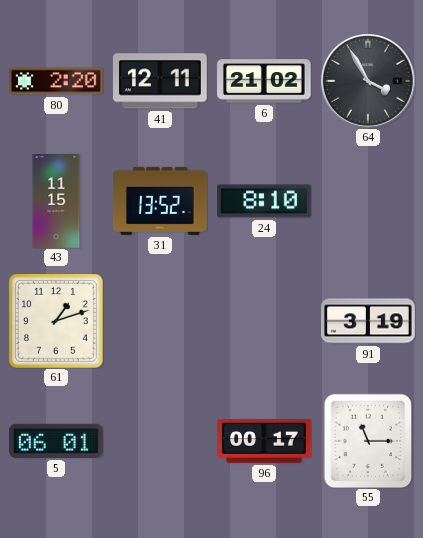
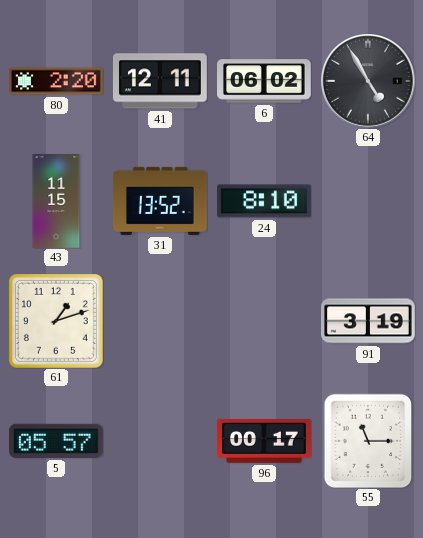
6: 21:02 -> 06:02
64: 3:55 -> 4:55
5: 06:01 -> 05:57
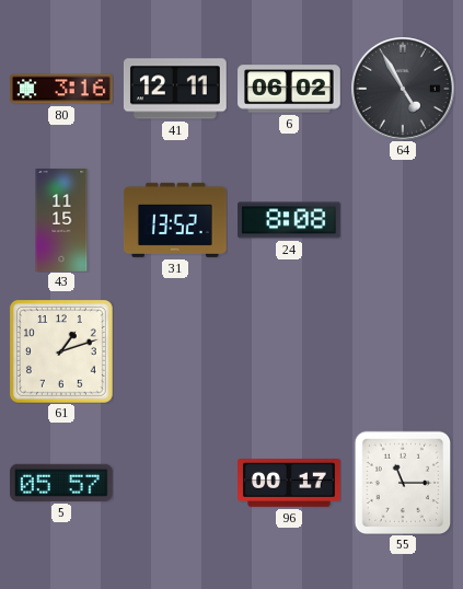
80: 2:20 -> 3:16
24: 8:10 -> 8:08
91: 3:19 -> none
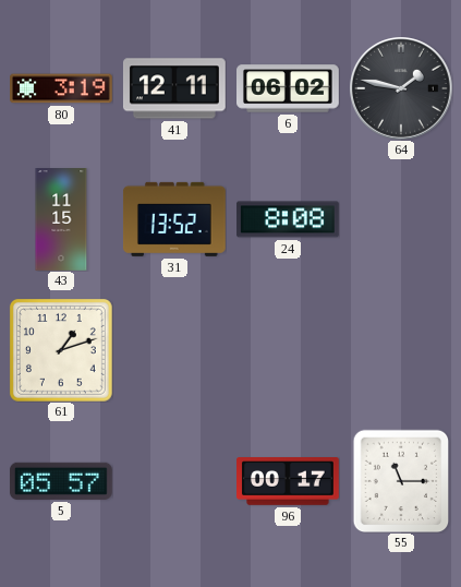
80: 3:16 -> 3:19
64: 4:55 -> 1:47
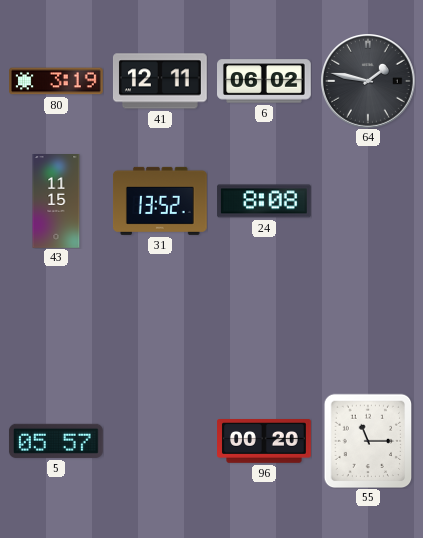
61: 1:12 -> none
96: 00:17 -> 00:20
